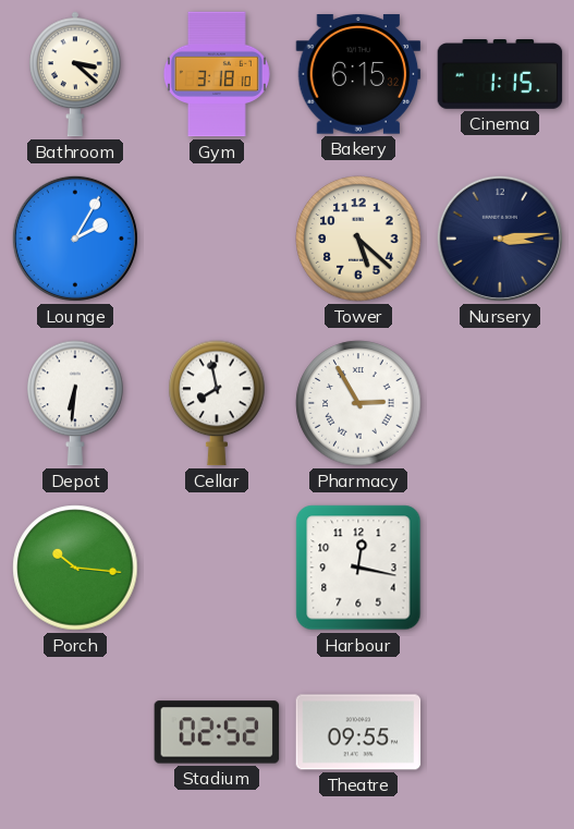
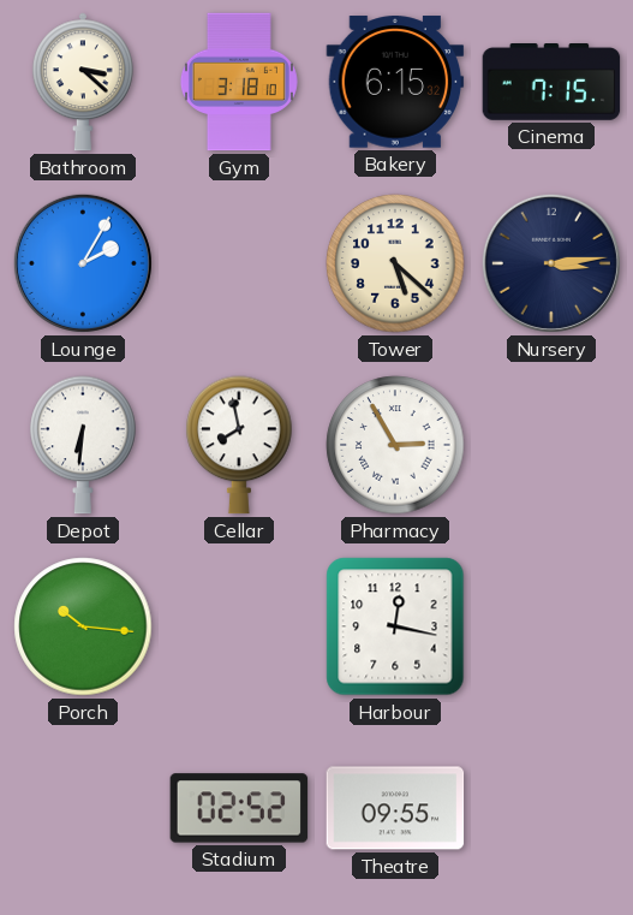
Cinema: 1:15 -> 7:15
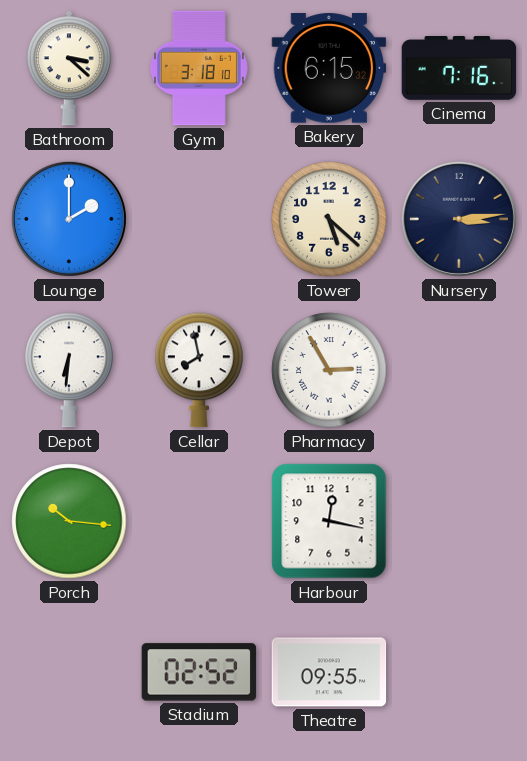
Cinema: 7:15 -> 7:16
Lounge: 2:05 -> 2:00
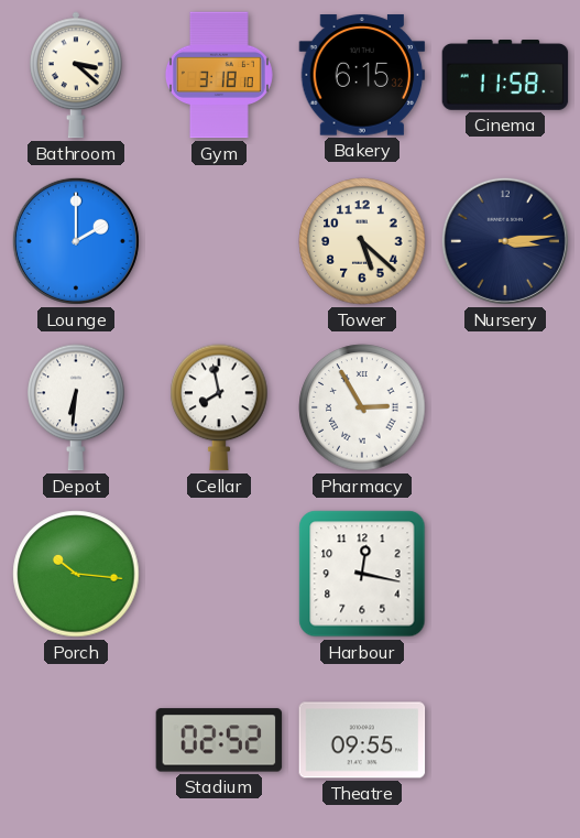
Cinema: 7:16 -> 11:58
